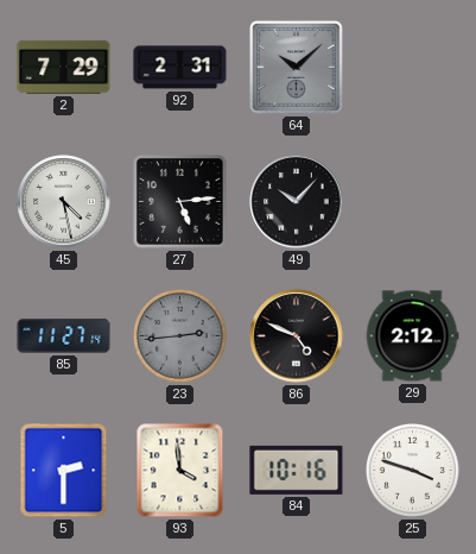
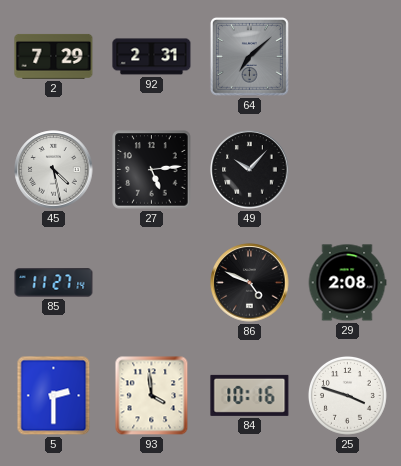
64: 10:08 -> 7:08
23: 2:44 -> none
29: 2:12 -> 2:08
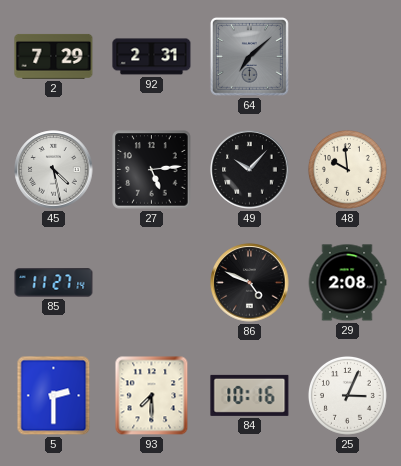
48: none -> 9:59
93: 3:59 -> 7:30
25: 3:48 -> 3:04
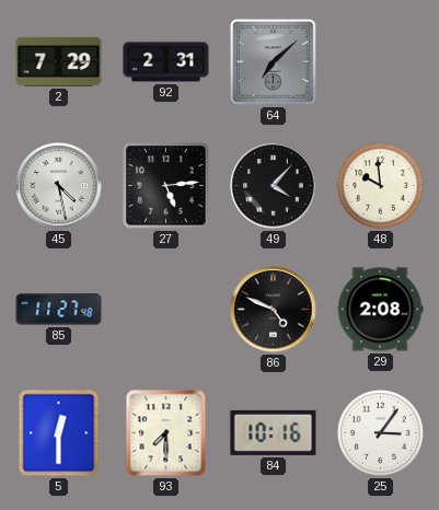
49: 10:07 -> 4:07
85: 11:27:14 -> 11:27:48
5: 2:30 -> 12:30
25: 3:04 -> 3:06
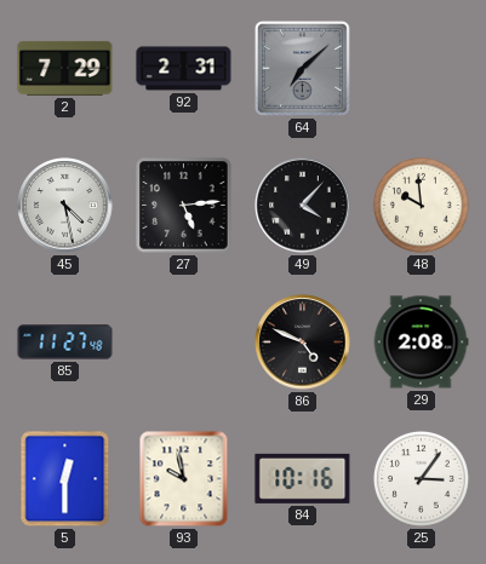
93: 7:30 -> 9:58
